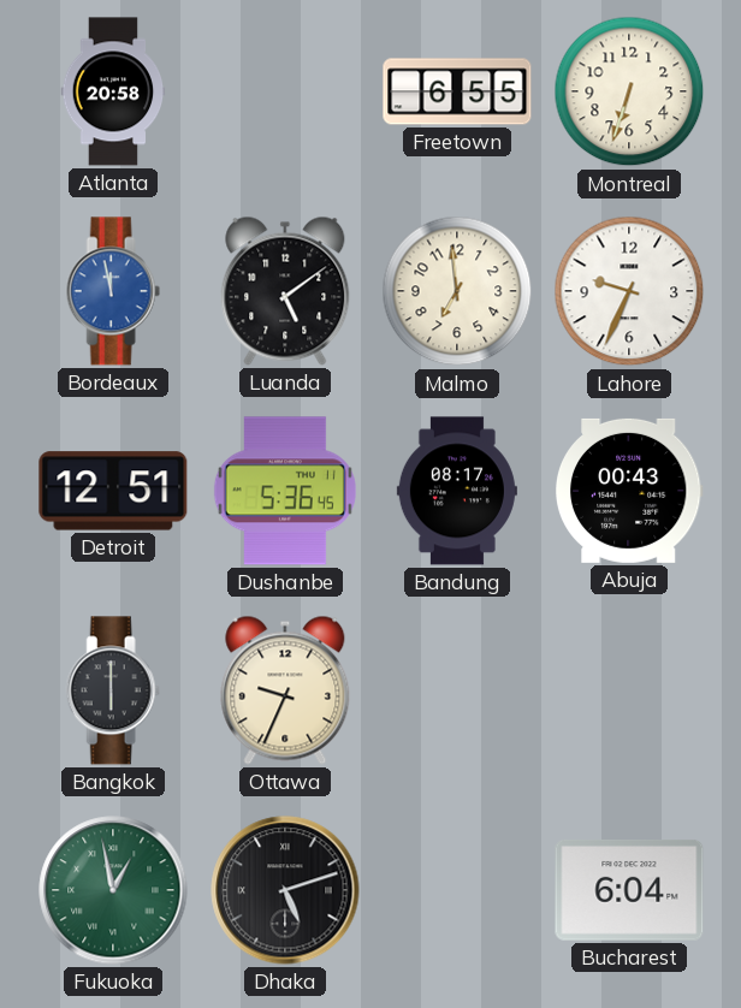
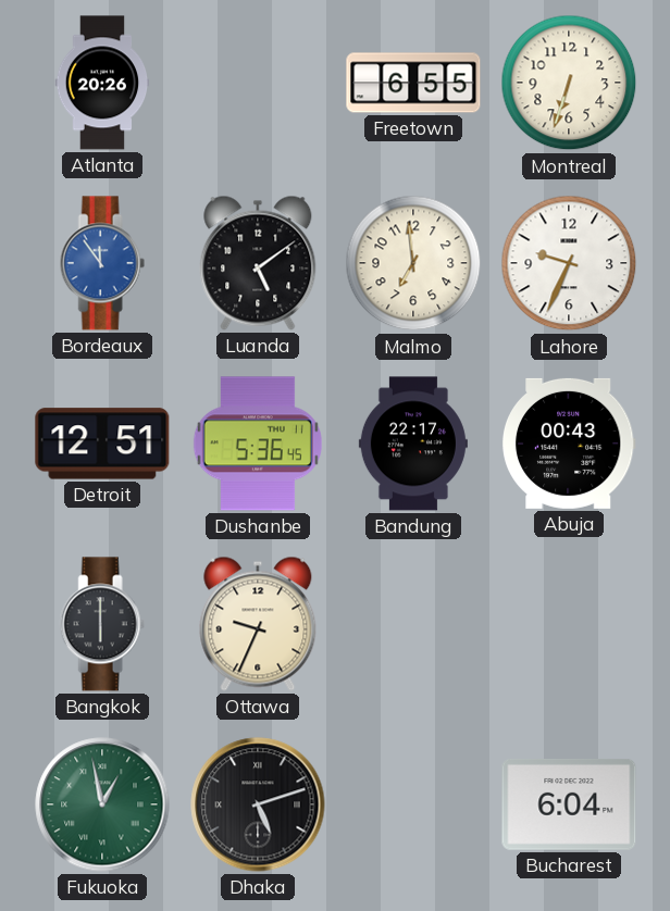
Atlanta: 20:58 -> 20:26
Bordeaux: 11:58 -> 11:54
Bandung: 08:17 -> 22:17
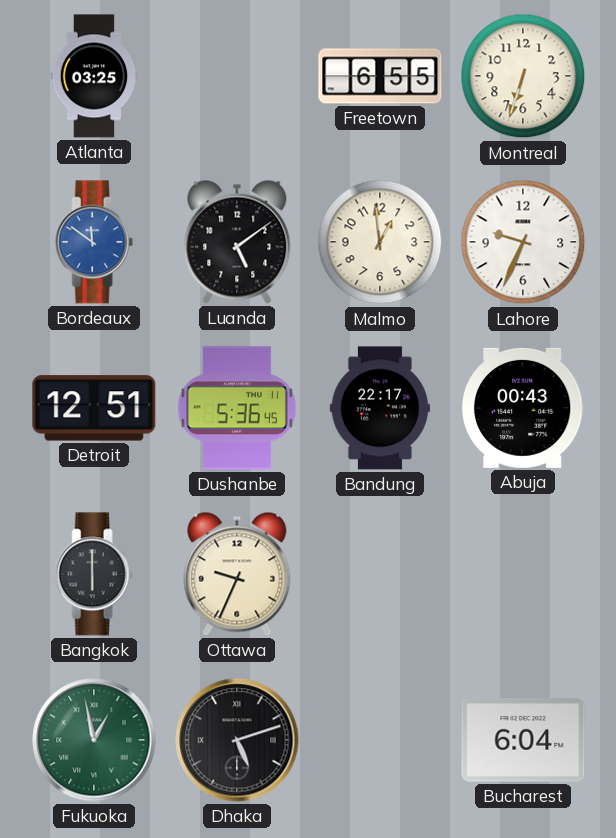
Atlanta: 20:26 -> 03:25
Bordeaux: 11:54 -> 11:51
Malmo: 6:59 -> 12:59
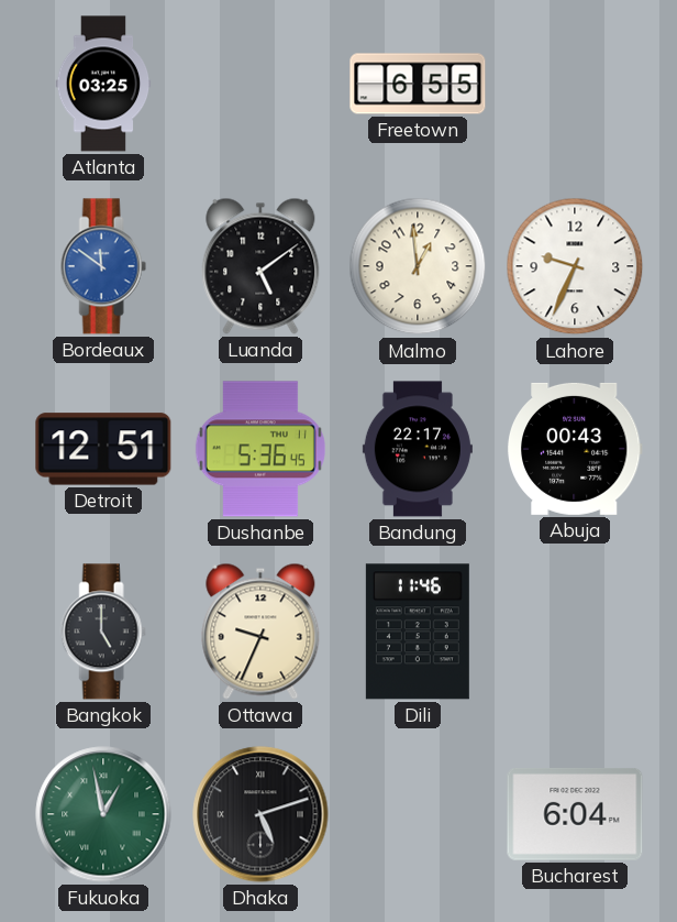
Montreal: 6:33 -> none
Bangkok: 6:00 -> 5:00
Dili: none -> 11:46
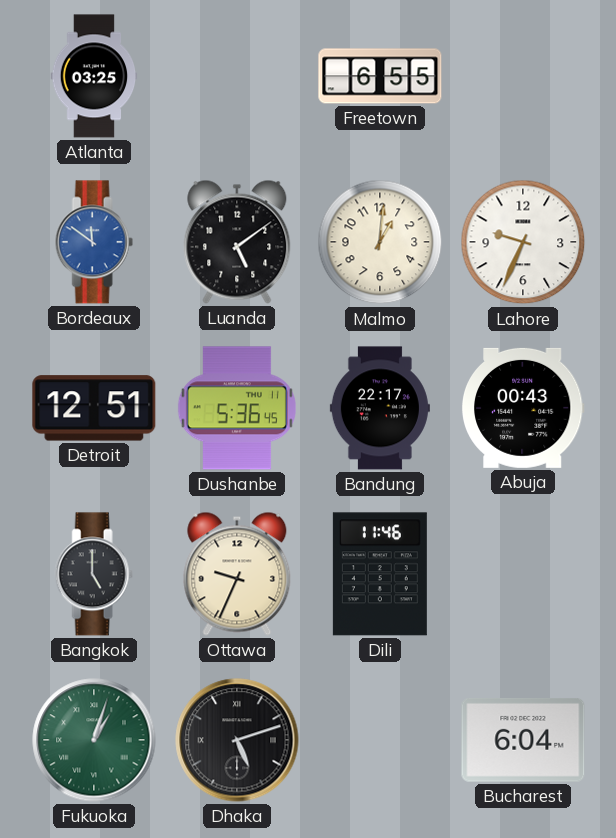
Malmo: 12:59 -> 1:01
Fukuoka: 12:58 -> 1:03
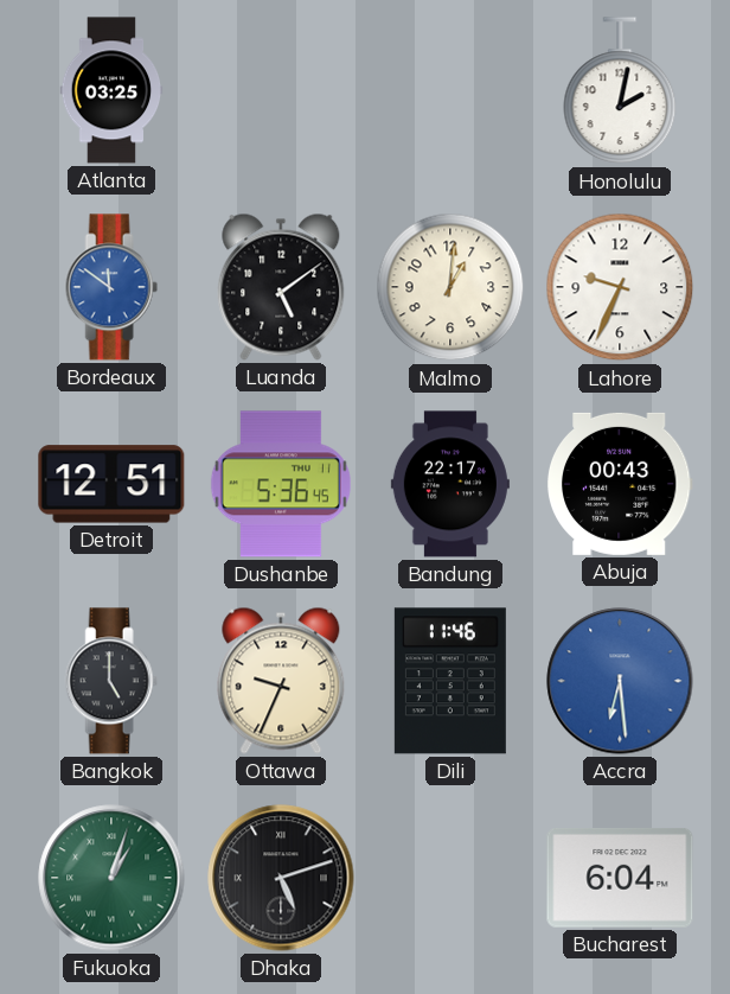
Freetown: 6:55 -> none
Honolulu: none -> 2:02
Accra: none -> 6:29
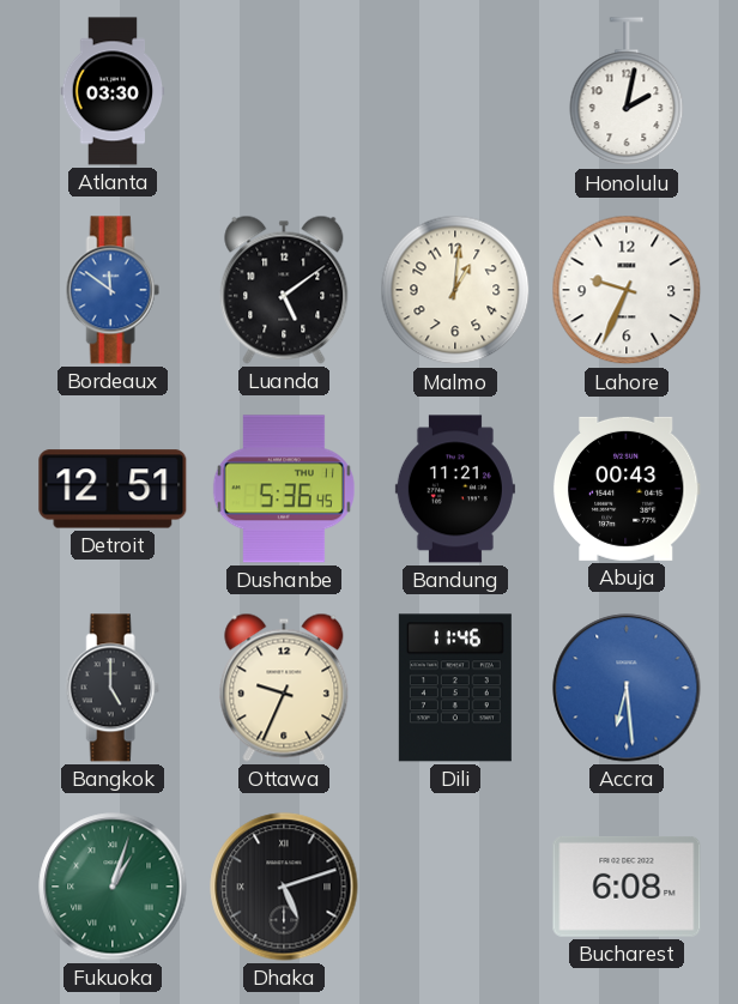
Atlanta: 03:25 -> 03:30
Bandung: 22:17 -> 11:21
Bucharest: 6:04 -> 6:08
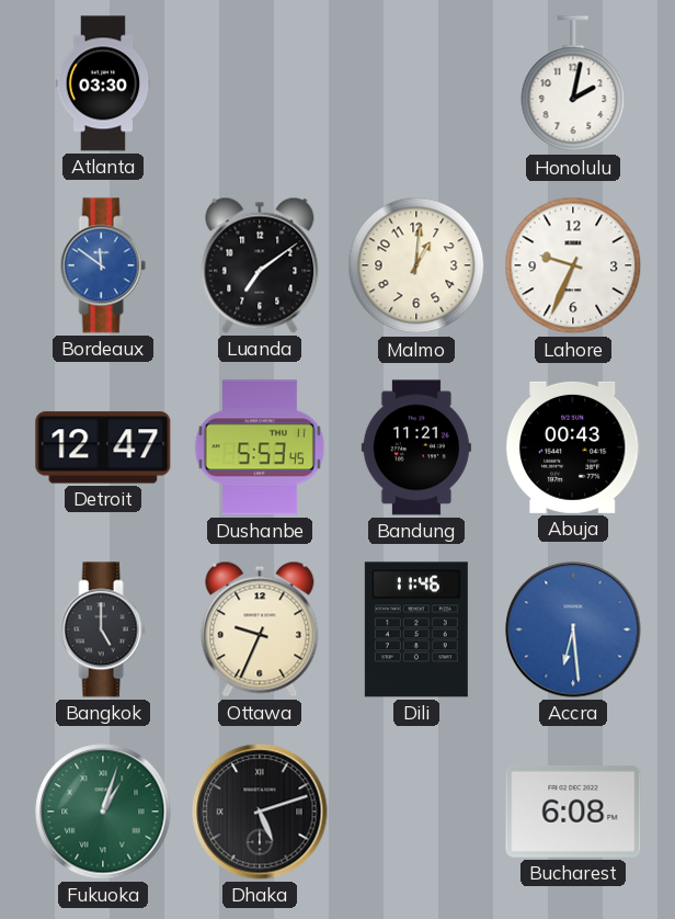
Luanda: 5:09 -> 7:09
Detroit: 12:51 -> 12:47
Dushanbe: 5:36 -> 5:53
